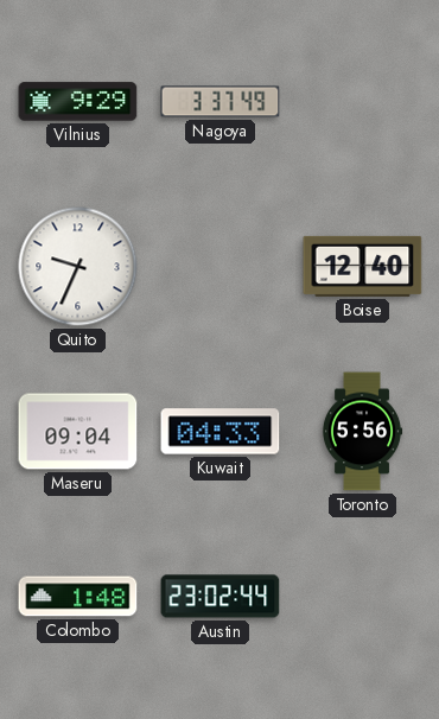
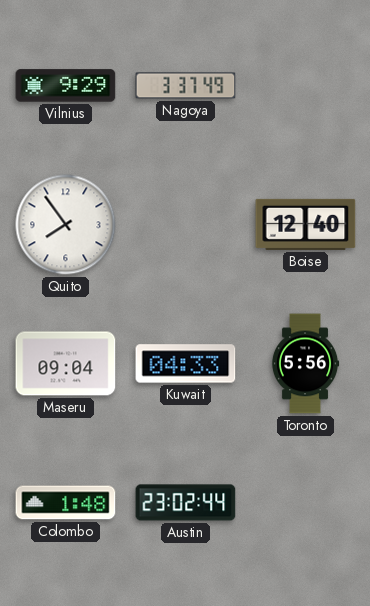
Quito: 9:34 -> 7:54
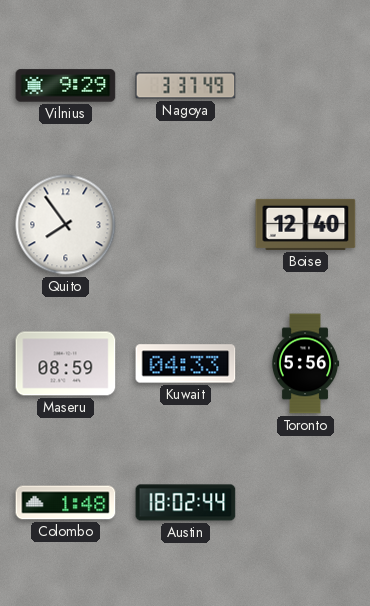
Maseru: 09:04 -> 08:59
Austin: 23:02 -> 18:02
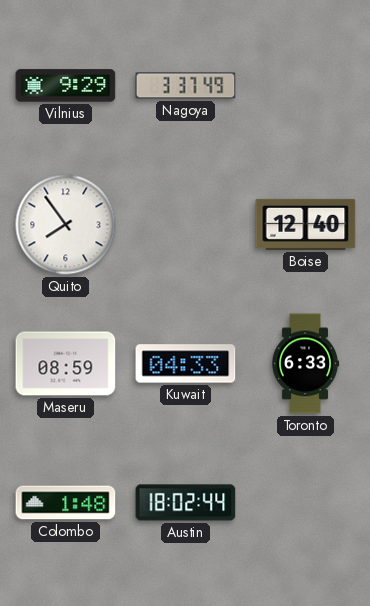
Toronto: 5:56 -> 6:33
